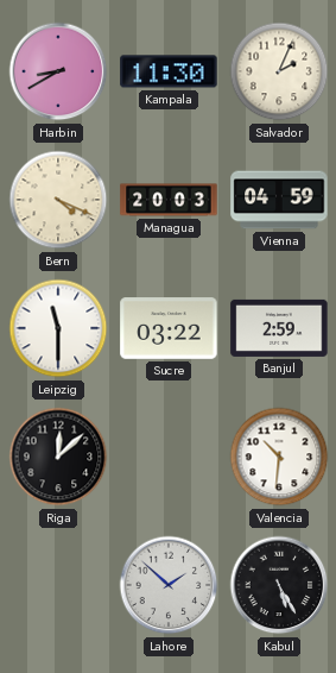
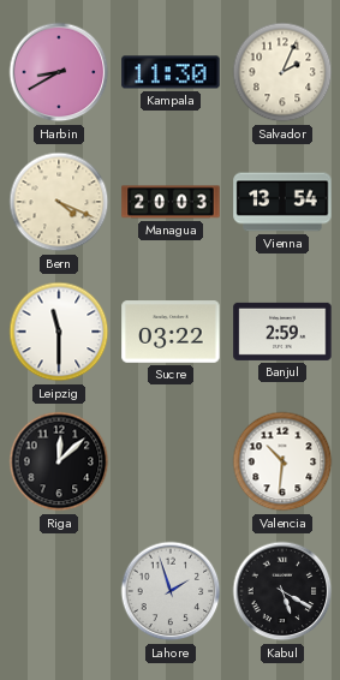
Vienna: 04:59 -> 13:54
Lahore: 1:52 -> 1:57
Kabul: 5:25 -> 5:20
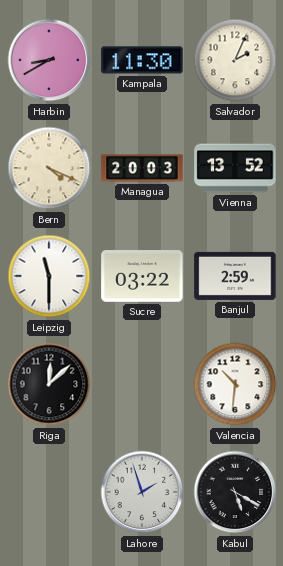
Vienna: 13:54 -> 13:52
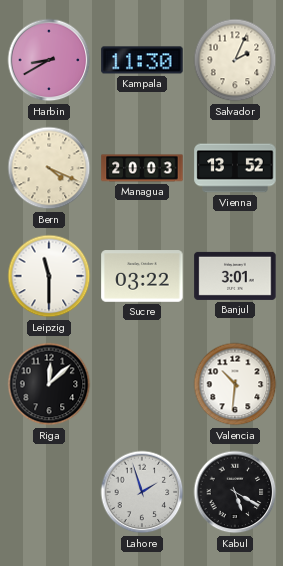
Banjul: 2:59 -> 3:01
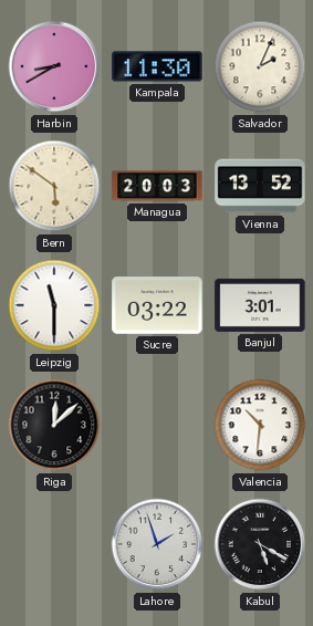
Bern: 4:19 -> 5:51
